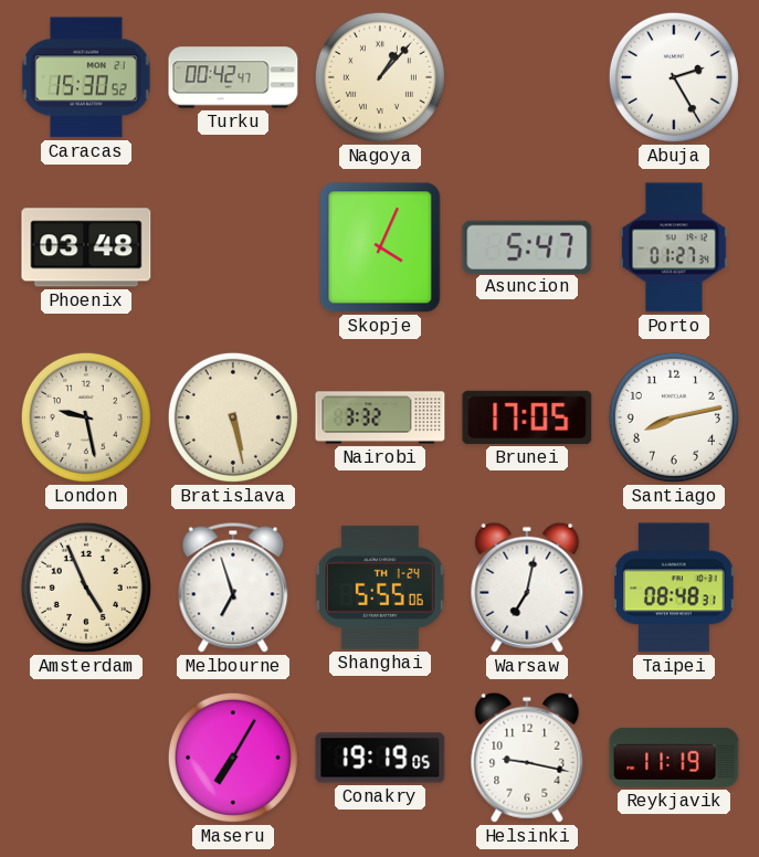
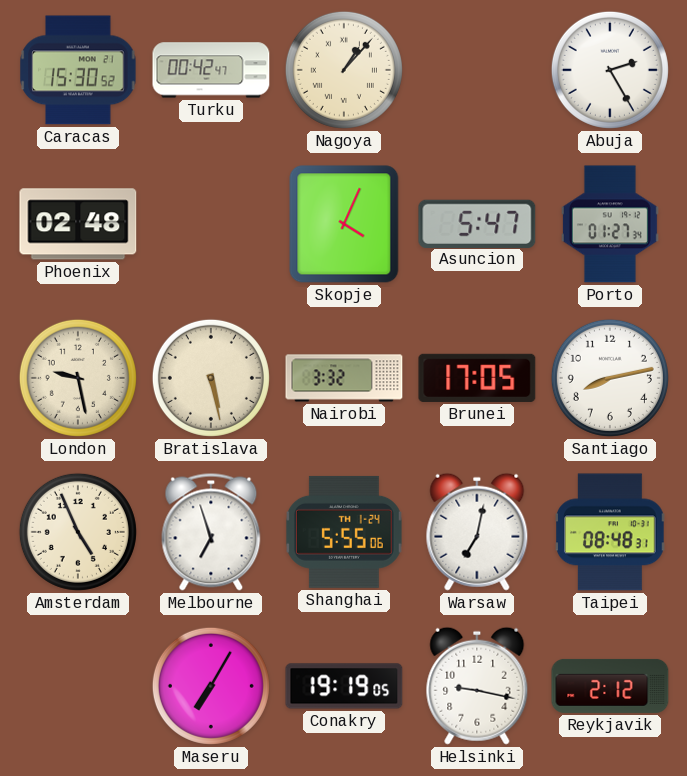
Phoenix: 03:48 -> 02:48
Reykjavik: 11:19 -> 2:12
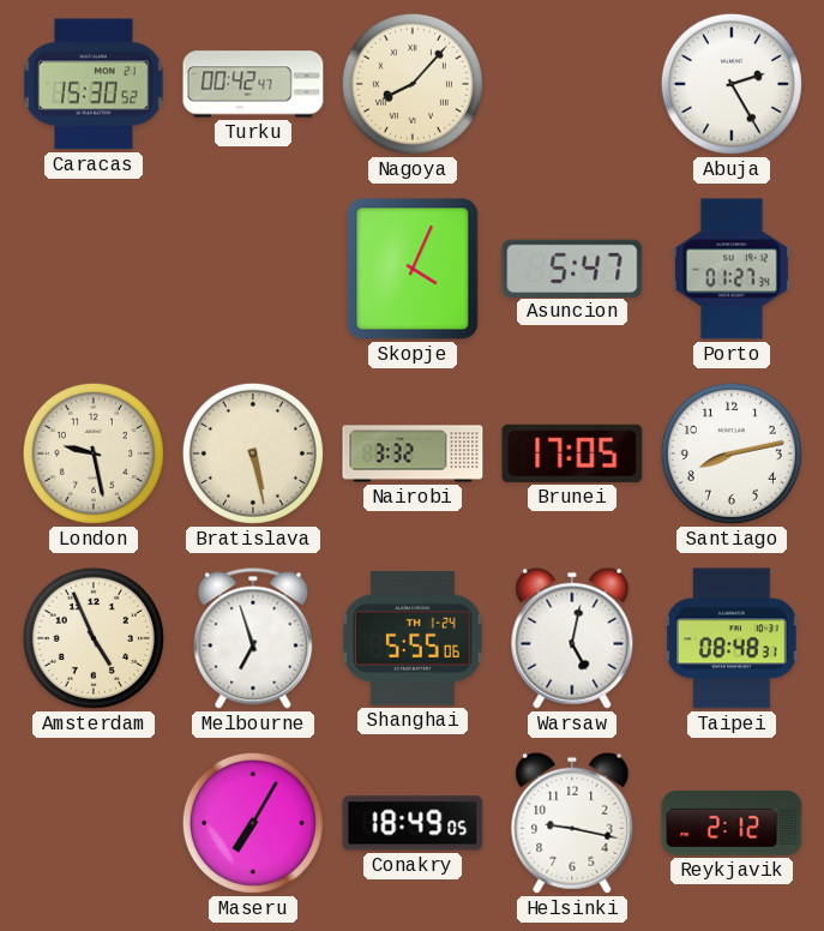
Nagoya: 1:07 -> 8:07
Phoenix: 02:48 -> none
Warsaw: 7:02 -> 5:02
Conakry: 19:19 -> 18:49
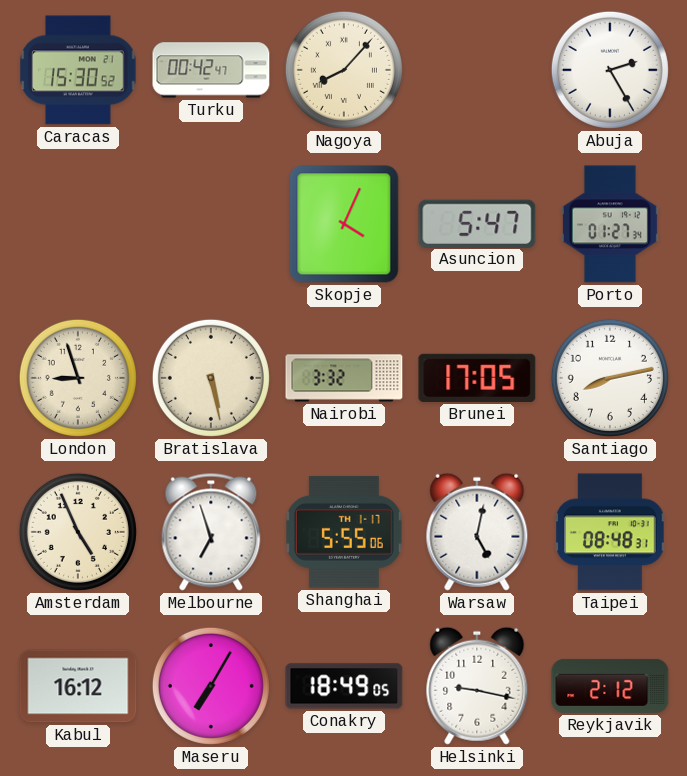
London: 9:28 -> 8:57
Shanghai date: TH 1-24 -> TH 1-17
Kabul: none -> 16:12
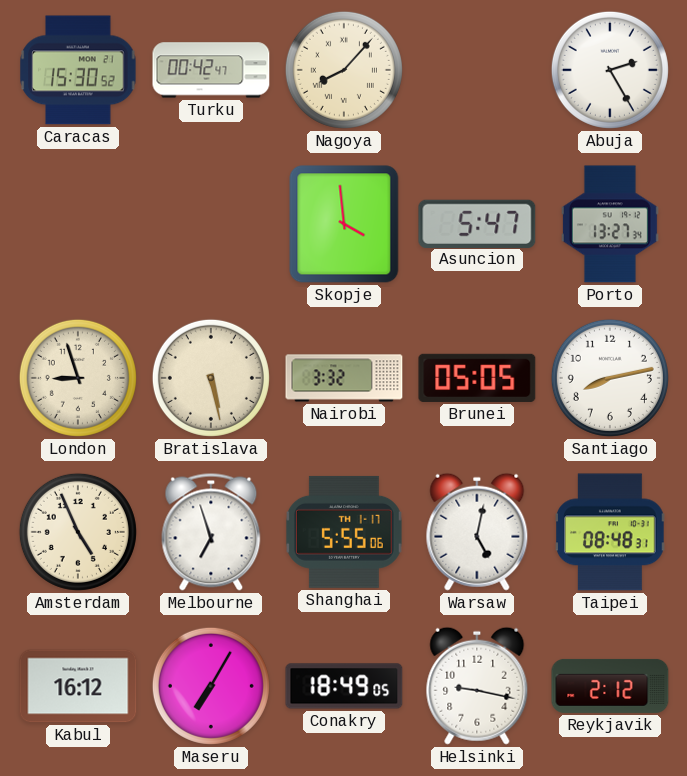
Skopje: 4:04 -> 3:59
Porto: 01:27 -> 13:27
Brunei: 17:05 -> 05:05
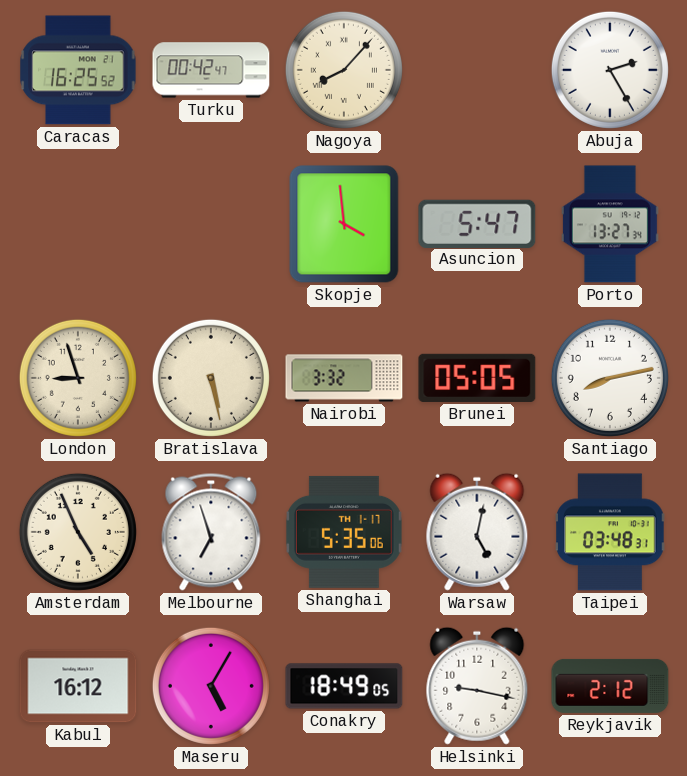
Caracas: 15:30 -> 16:25
Shanghai: 5:55 -> 5:35
Taipei: 08:48 -> 03:48
Maseru: 7:05 -> 5:05
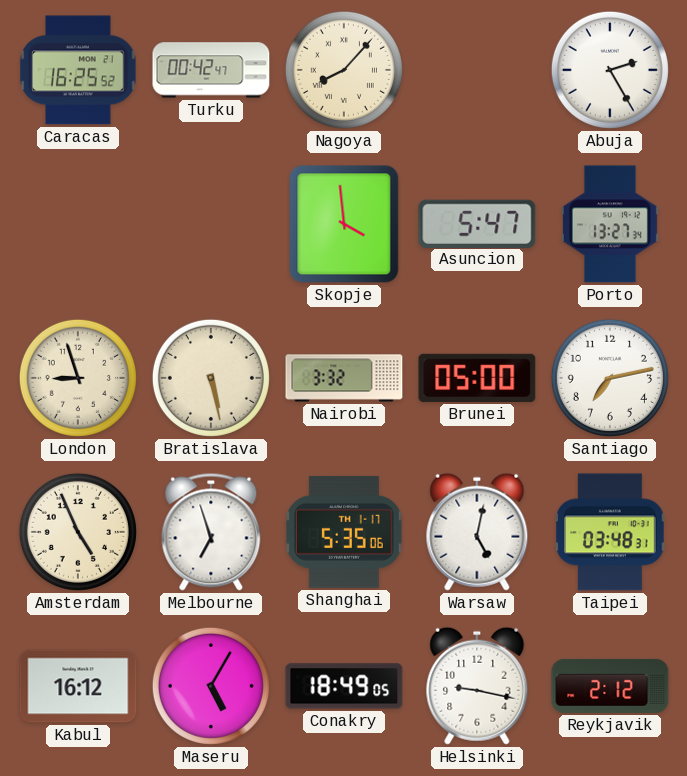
Brunei: 05:05 -> 05:00
Santiago: 8:13 -> 7:13
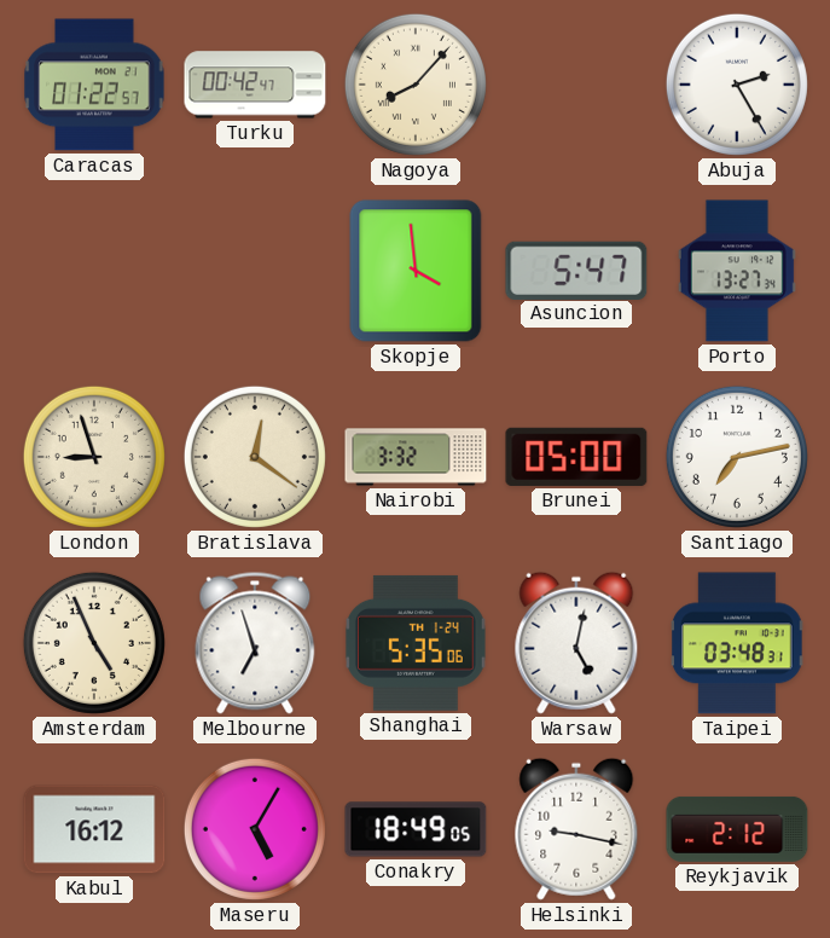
Caracas: 16:25 -> 01:22
Bratislava: 5:28 -> 12:21
Shanghai date: TH 1-17 -> TH 1-24
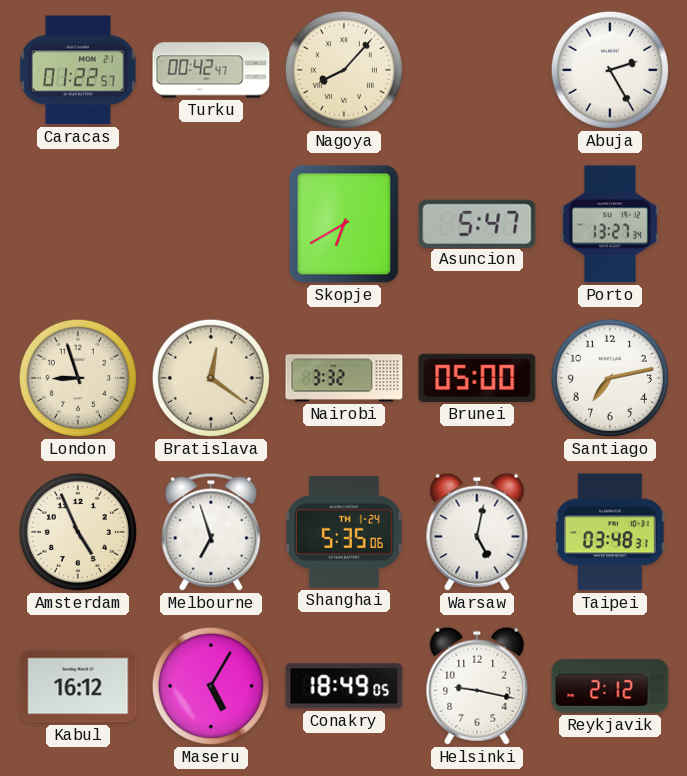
Skopje: 3:59 -> 6:40
